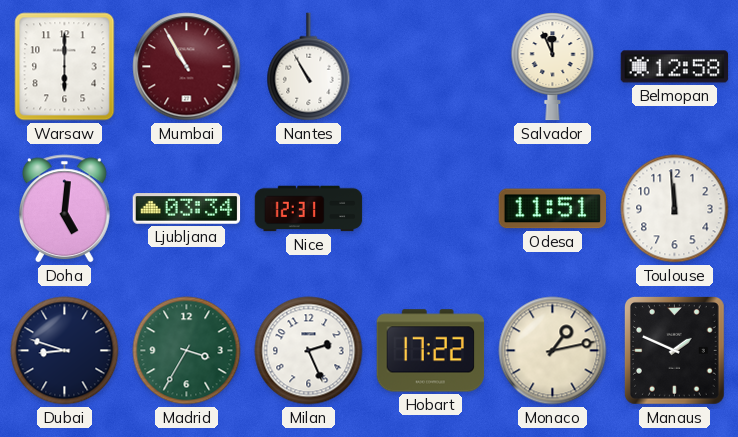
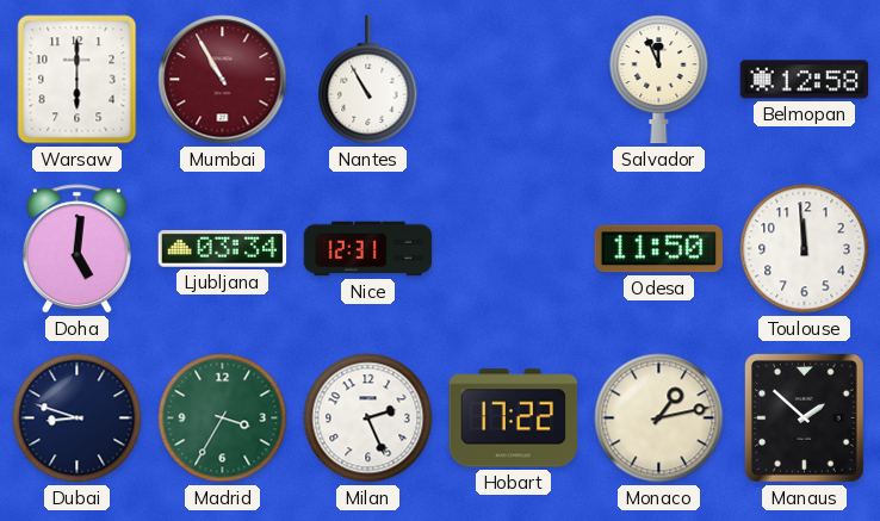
Odesa: 11:51 -> 11:50
Manaus: 1:49 -> 1:52
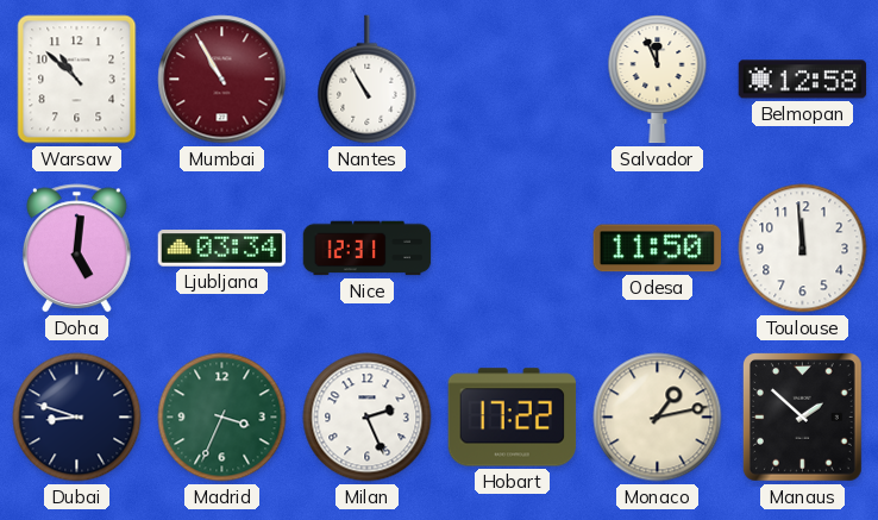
Warsaw: 6:00 -> 10:52
Madrid: 3:35 -> 3:34
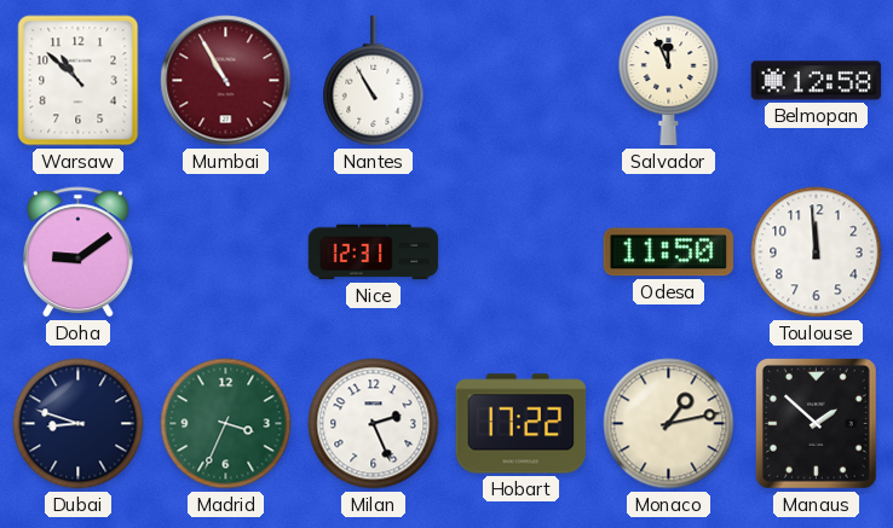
Doha: 5:01 -> 9:09
Ljubljana: 03:34 -> none
